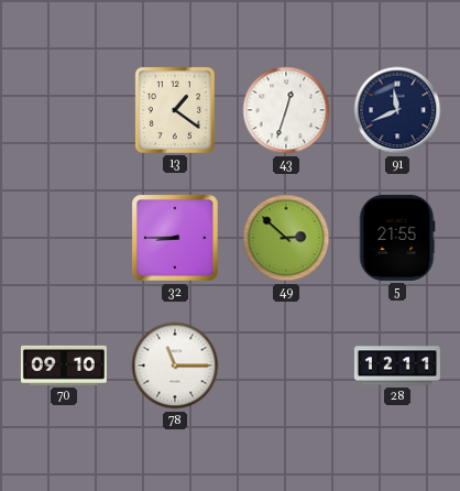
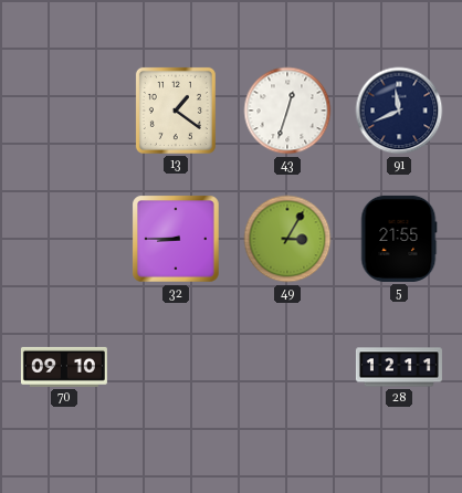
49: 2:52 -> 3:05
78: 11:15 -> none
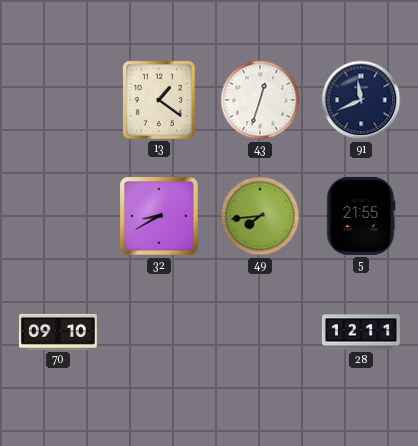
32: 8:45 -> 8:40
49: 3:05 -> 7:44
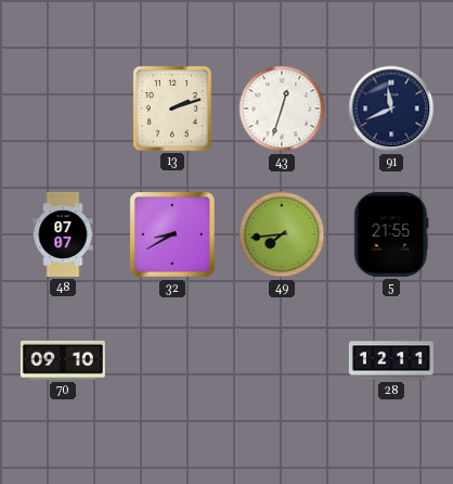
13: 1:21 -> 2:12
48: none -> 07:07
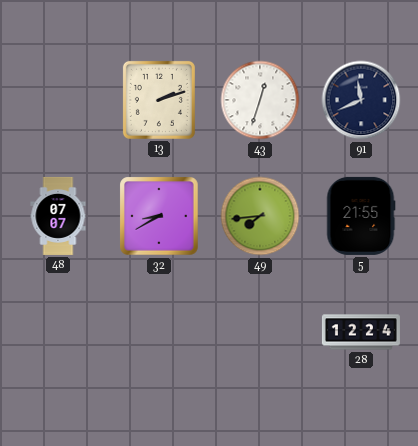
70: 09:10 -> none
28: 12:11 -> 12:24
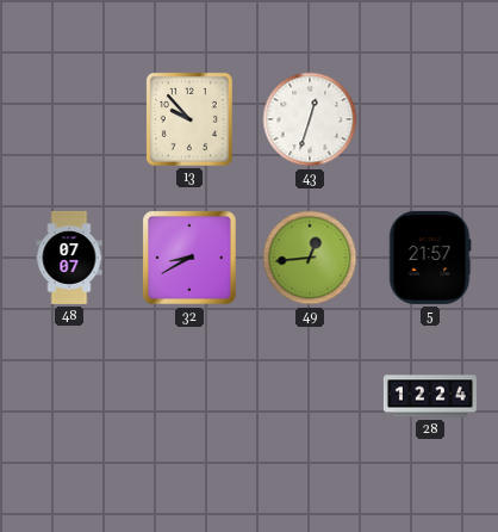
13: 2:12 -> 9:53
91: 11:41 -> none
49: 7:44 -> 12:44
5: 21:55 -> 21:57
